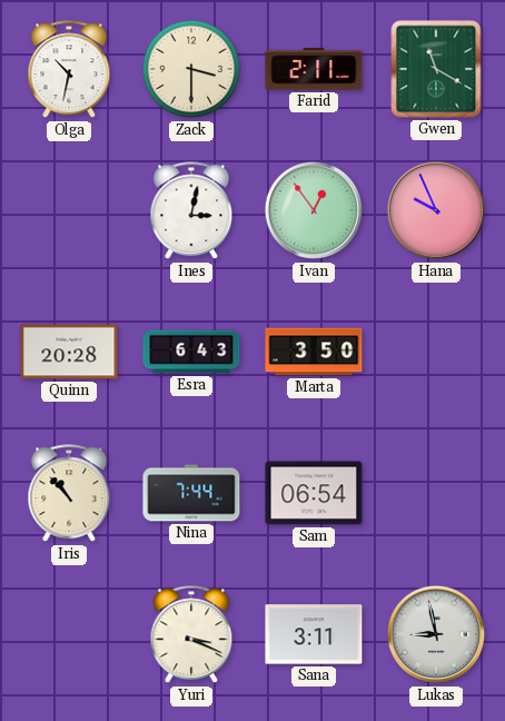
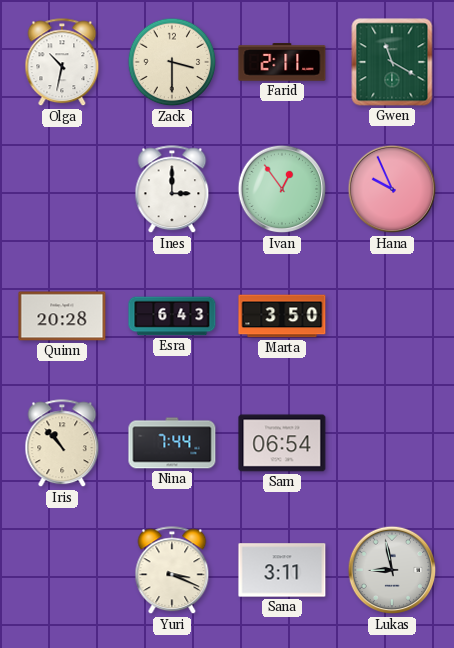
Ines: 3:02 -> 3:00
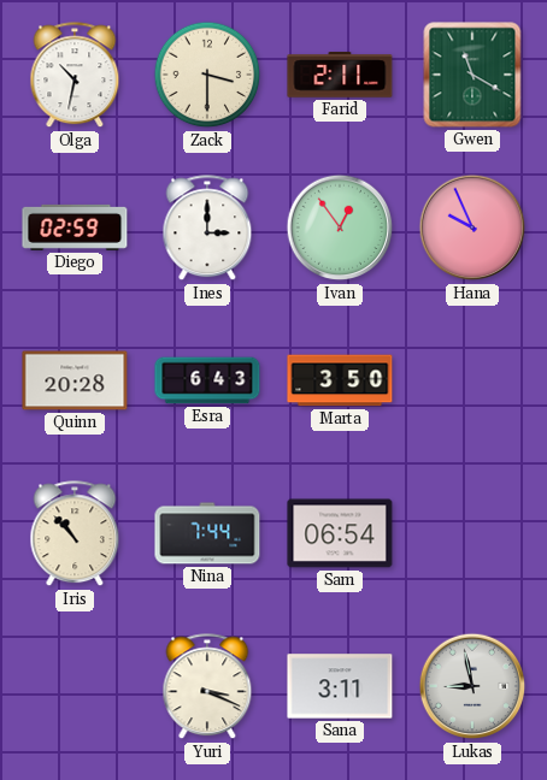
Diego: none -> 02:59
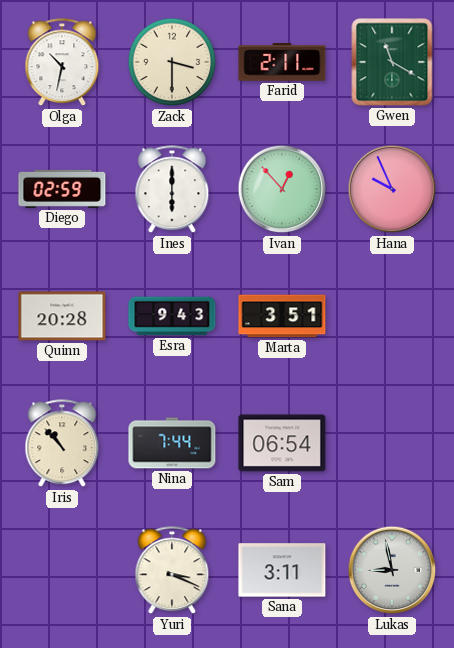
Ines: 3:00 -> 6:00
Ivan: 12:54 -> 12:53
Esra: 6:43 -> 9:43
Marta: 3:50 -> 3:51
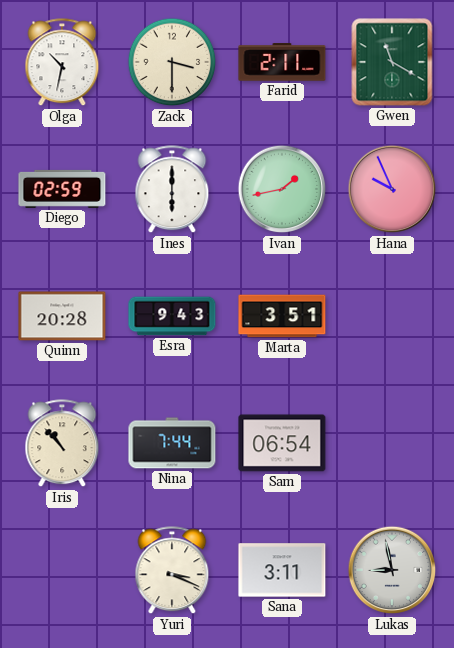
Ivan: 12:53 -> 1:43
